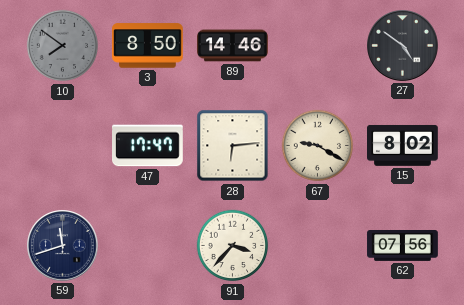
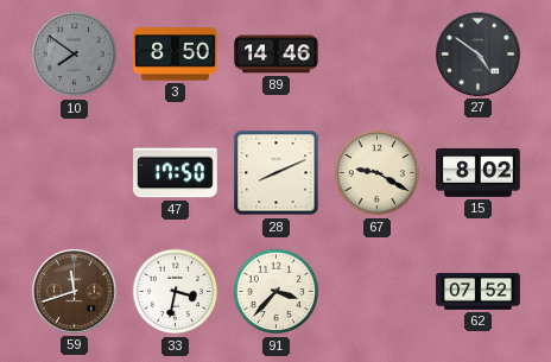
47: 17:47 -> 17:50
28: 6:14 -> 8:11
59 dial: navy -> brown
33: none -> 3:32
62: 07:56 -> 07:52
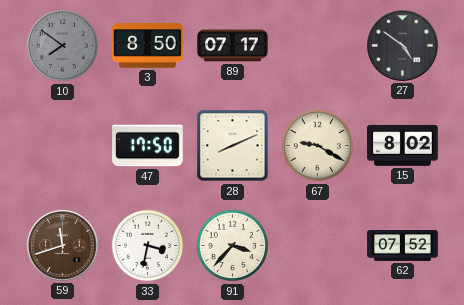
89: 14:46 -> 07:17
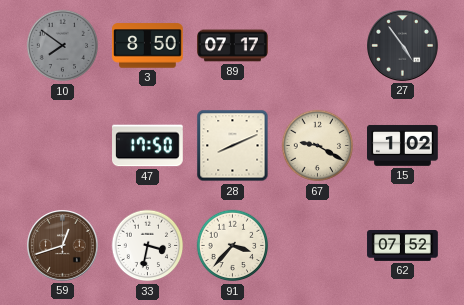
27: 4:51 -> 4:54
15: 8:02 -> 1:02
59: 11:42 -> 12:42
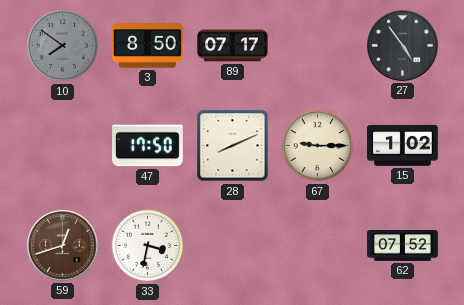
67: 9:20 -> 9:15
91: 3:37 -> none
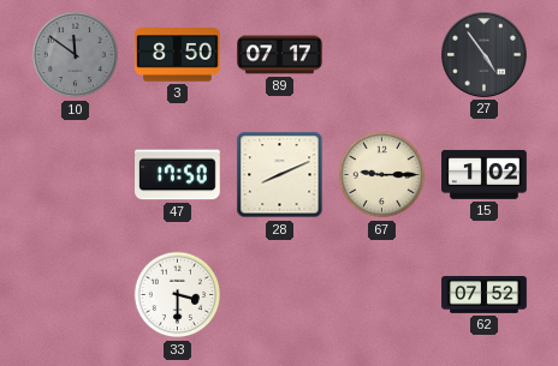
10: 7:51 -> 11:51
59: 12:42 -> none
33: 3:32 -> 3:30
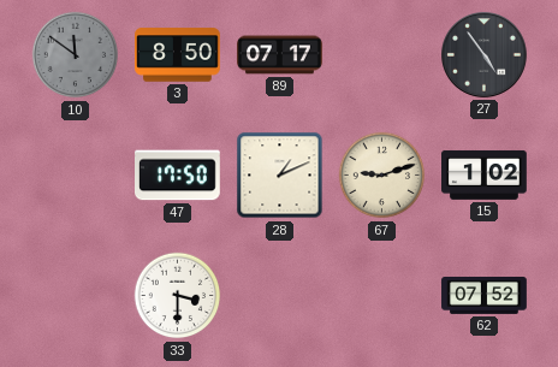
28: 8:11 -> 1:11
67: 9:15 -> 9:12
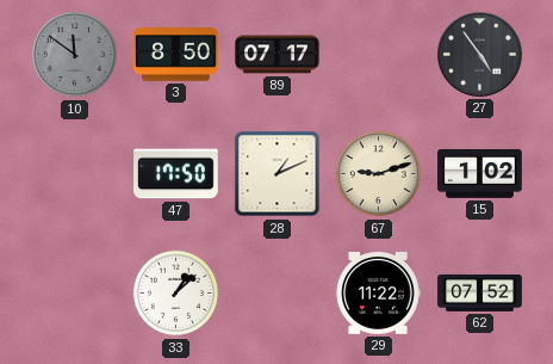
33: 3:30 -> 1:08
29: none -> 11:22
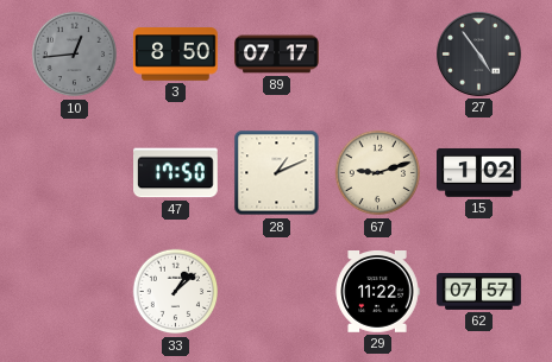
10: 11:51 -> 12:44
62: 07:52 -> 07:57
